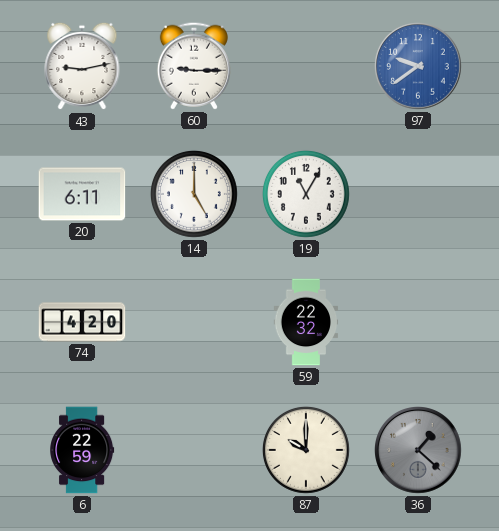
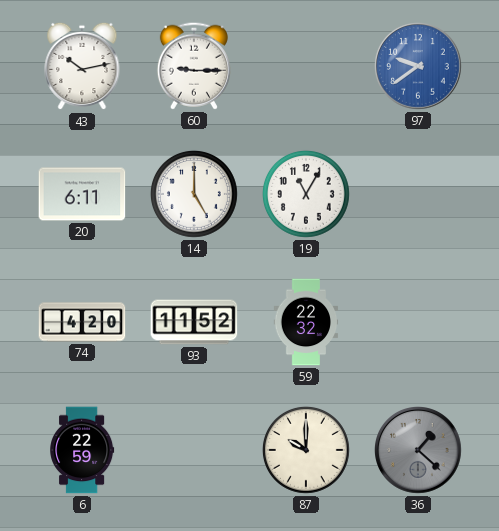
43: 9:13 -> 10:13
93: none -> 11:52
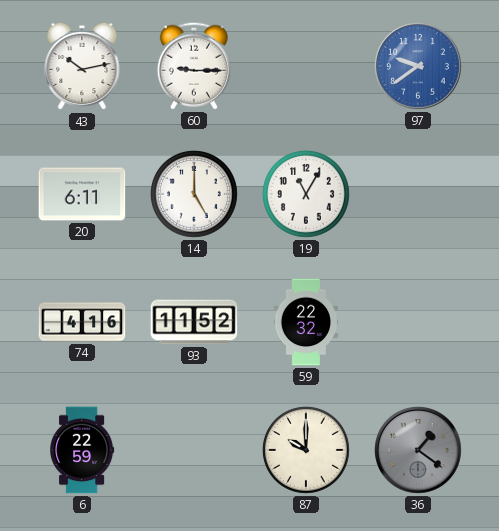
74: 4:20 -> 4:16
36: 1:22 -> 1:21
